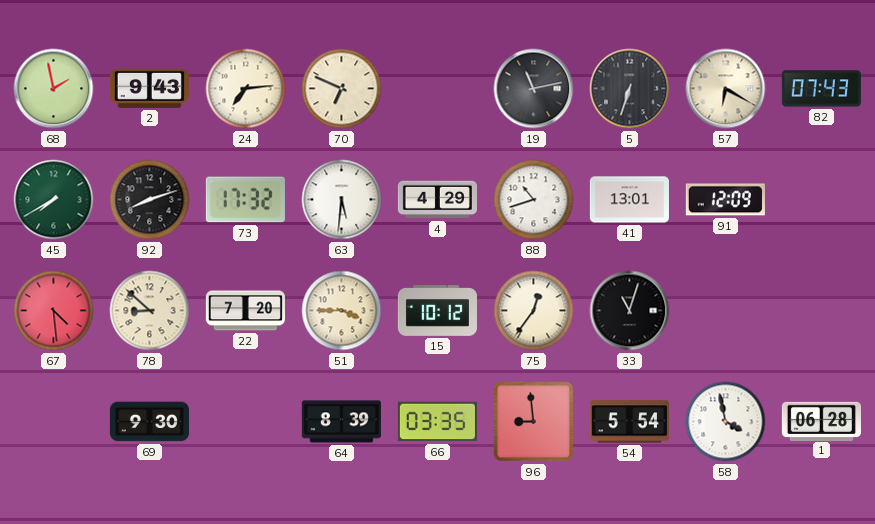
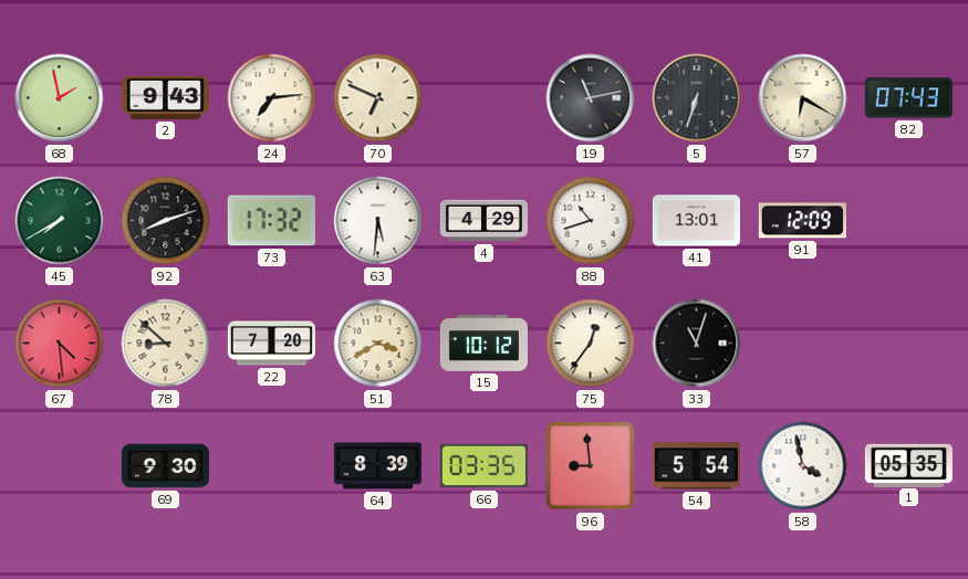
51: 3:45 -> 3:40
1: 06:28 -> 05:35
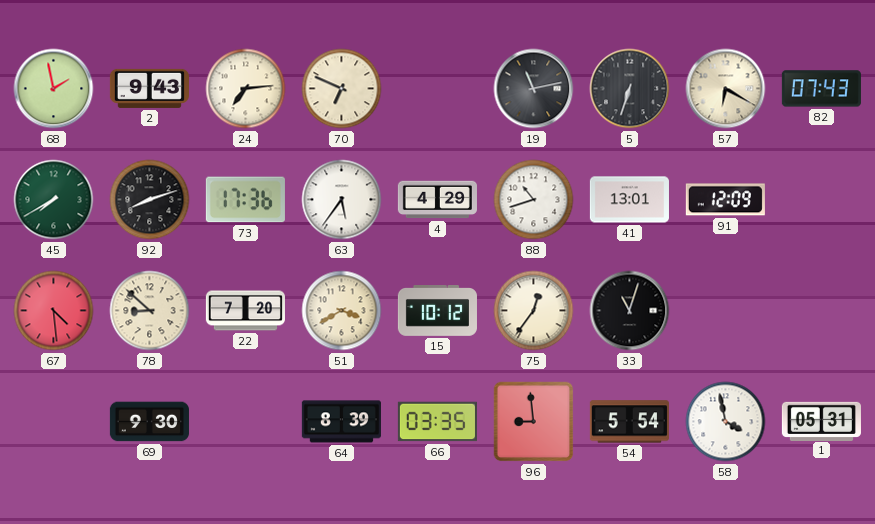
73: 17:32 -> 17:36
63: 5:31 -> 5:36
1: 05:35 -> 05:31
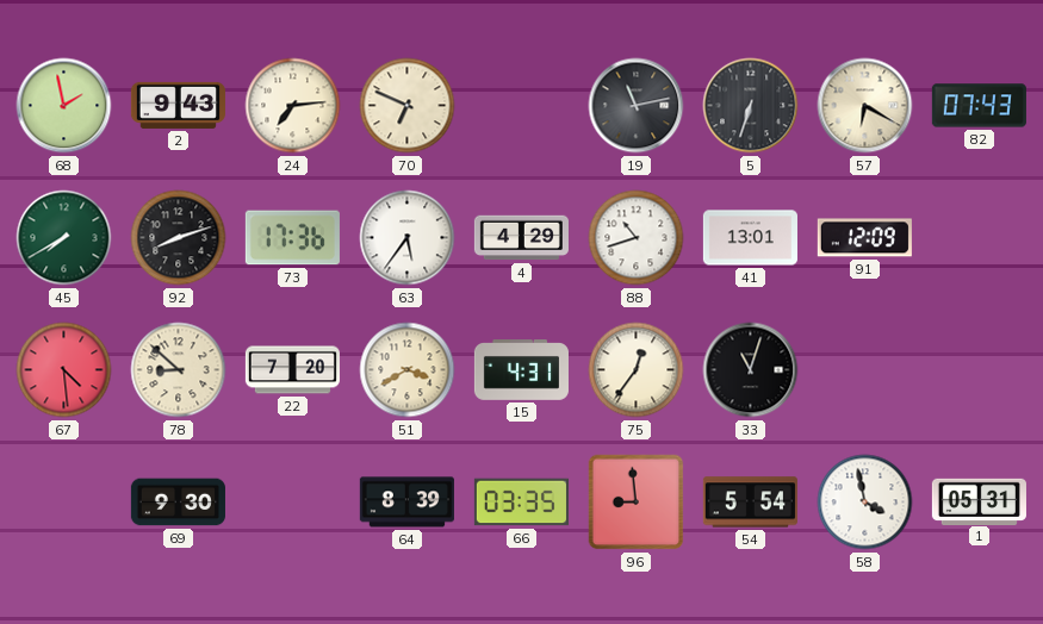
15: 10:12 -> 4:31
